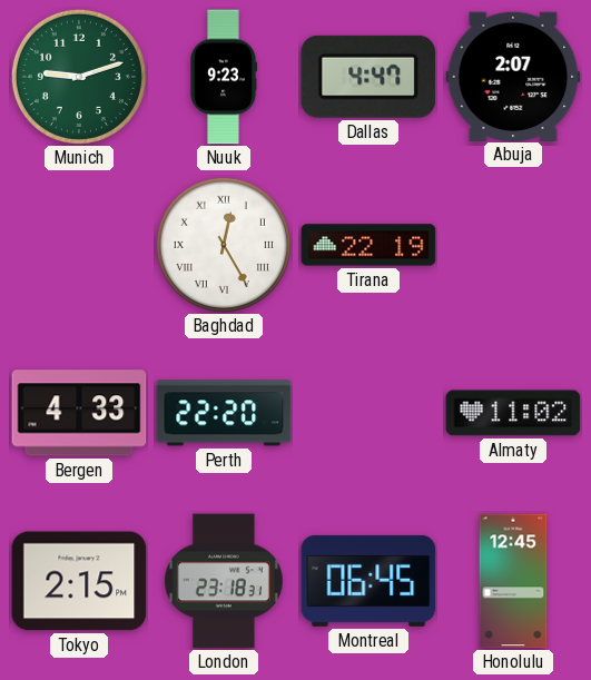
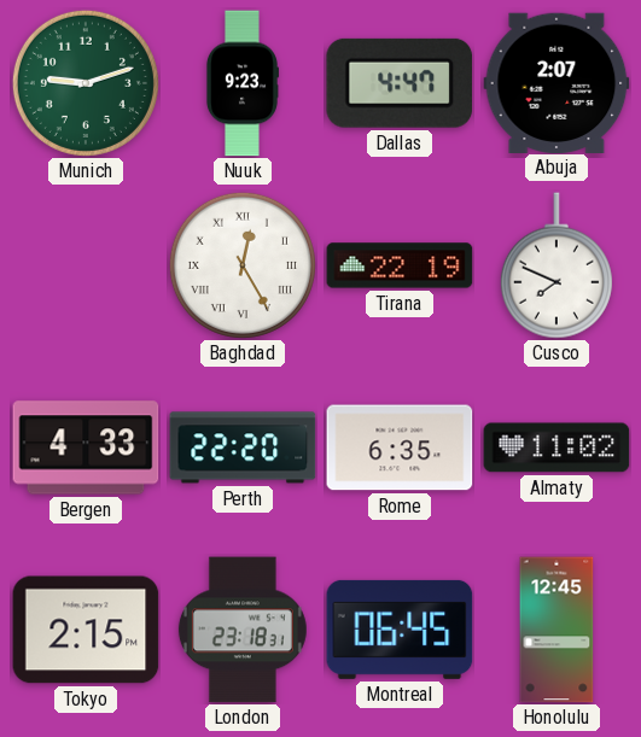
Cusco: none -> 7:49
Rome: none -> 6:35
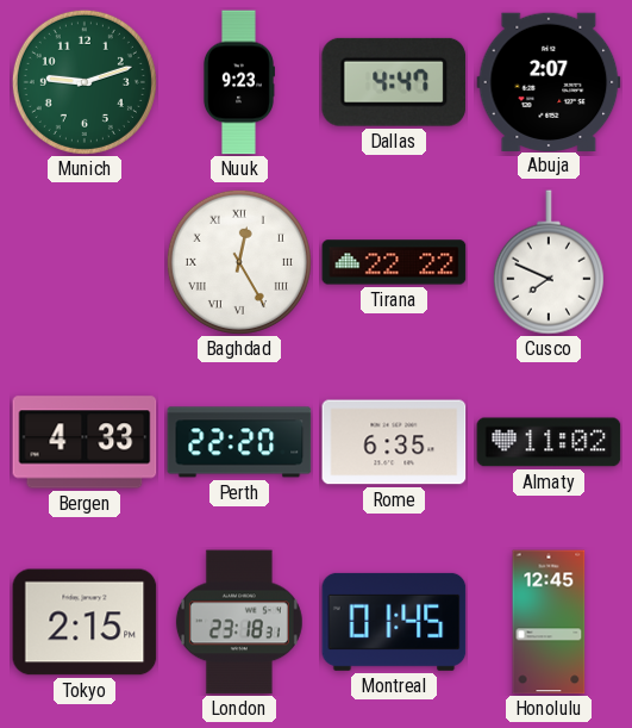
Tirana: 22:19 -> 22:22
Montreal: 06:45 -> 01:45
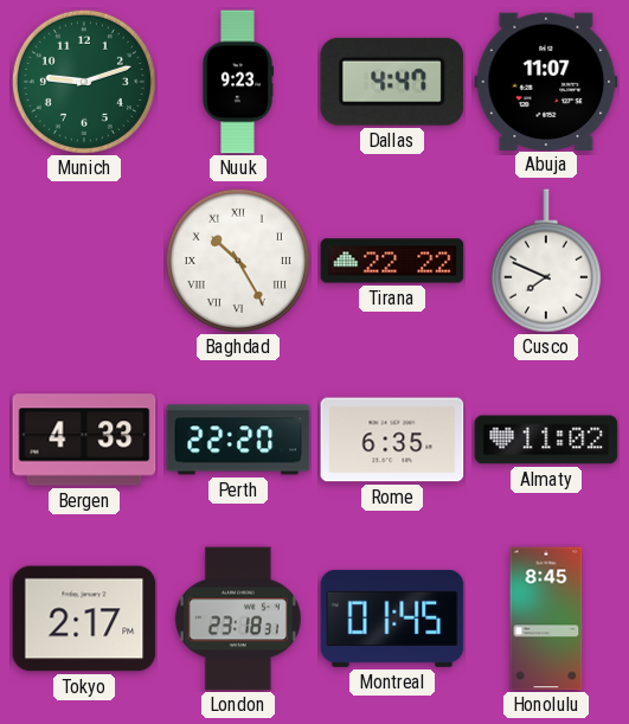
Abuja: 2:07 -> 11:07
Baghdad: 12:25 -> 10:25
Tokyo: 2:15 -> 2:17
Honolulu: 12:45 -> 8:45
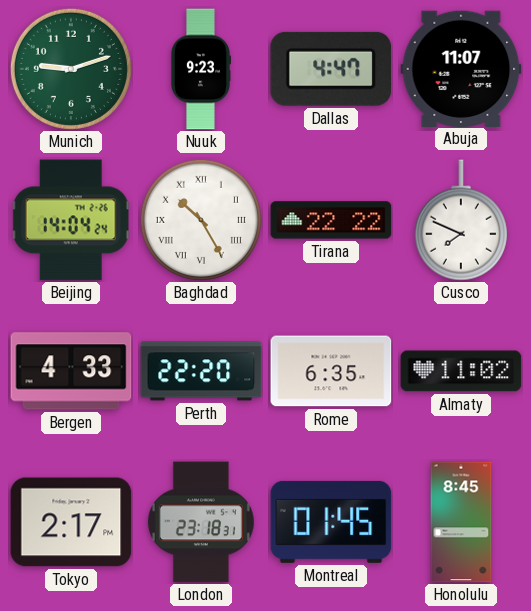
Beijing: none -> 14:04
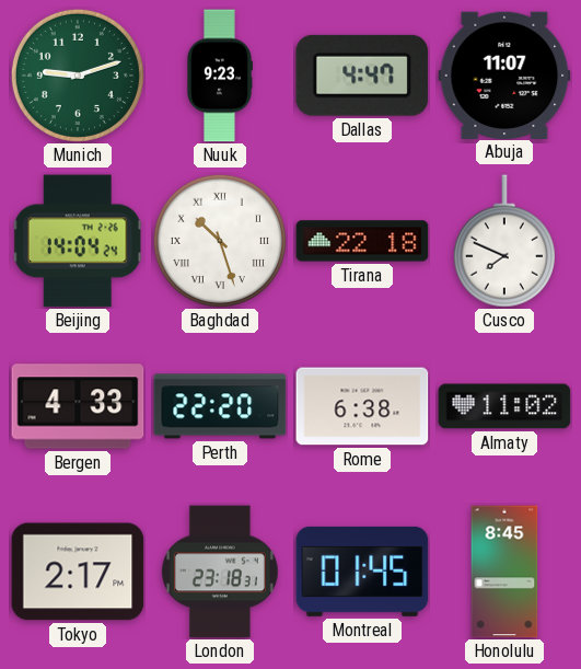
Baghdad: 10:25 -> 10:27
Tirana: 22:22 -> 22:18
Rome: 6:35 -> 6:38
